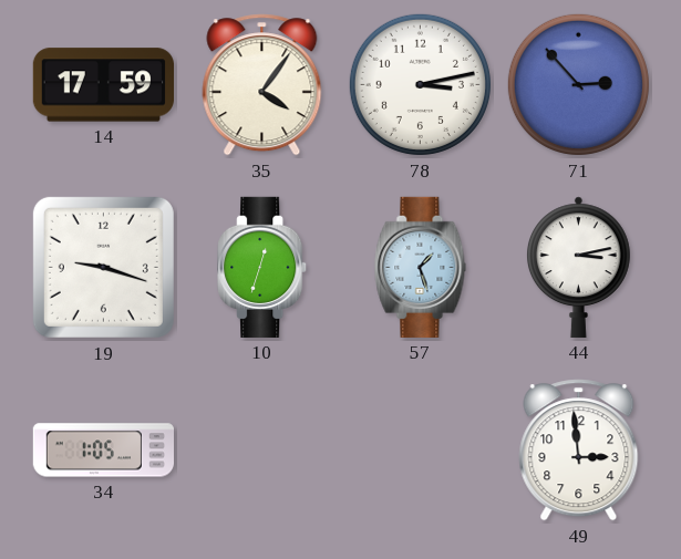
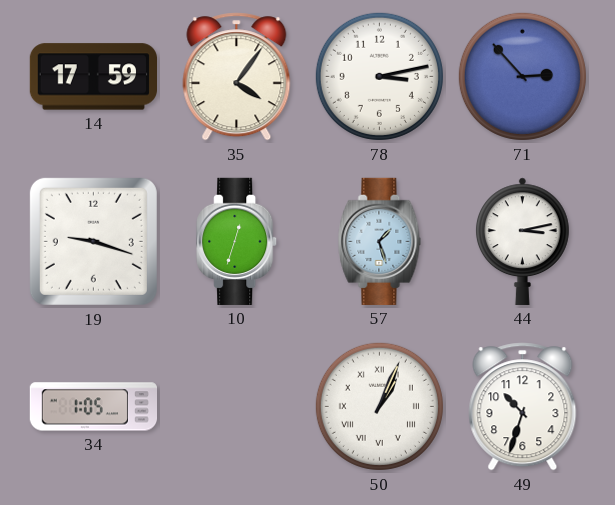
50: none -> 1:04
49: 2:59 -> 10:33
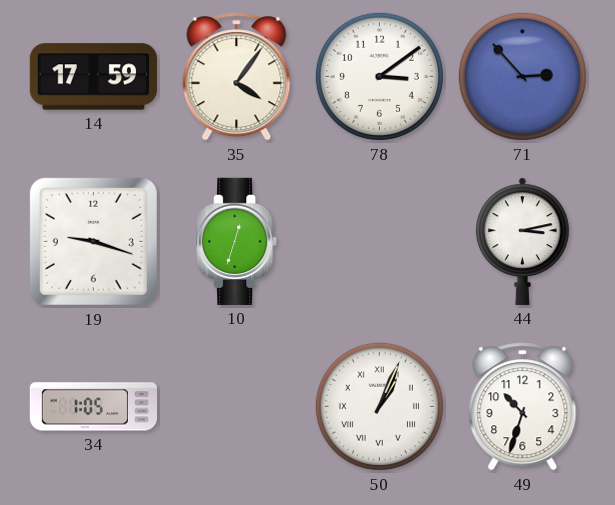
78: 3:13 -> 3:09
57: 1:27 -> none
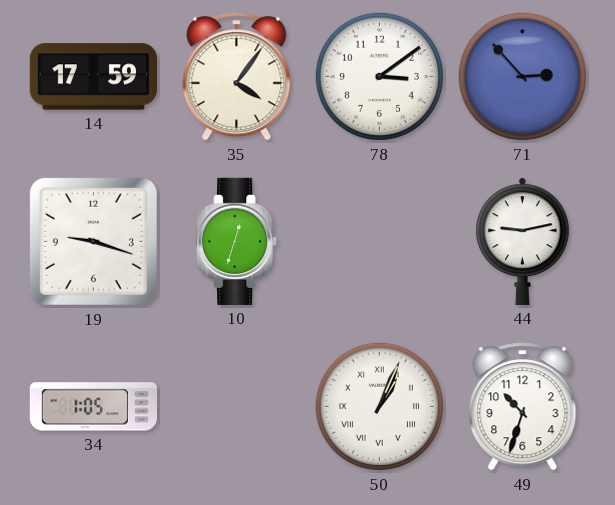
44: 3:13 -> 9:13
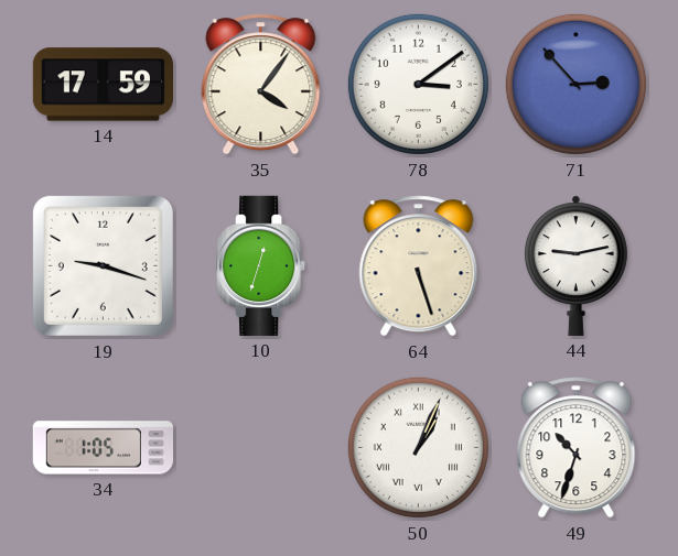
64: none -> 5:27
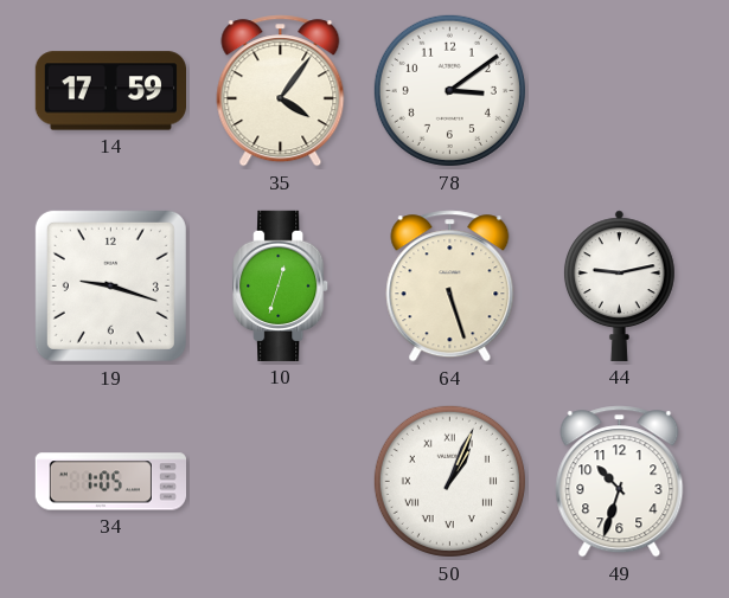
71: 2:53 -> none
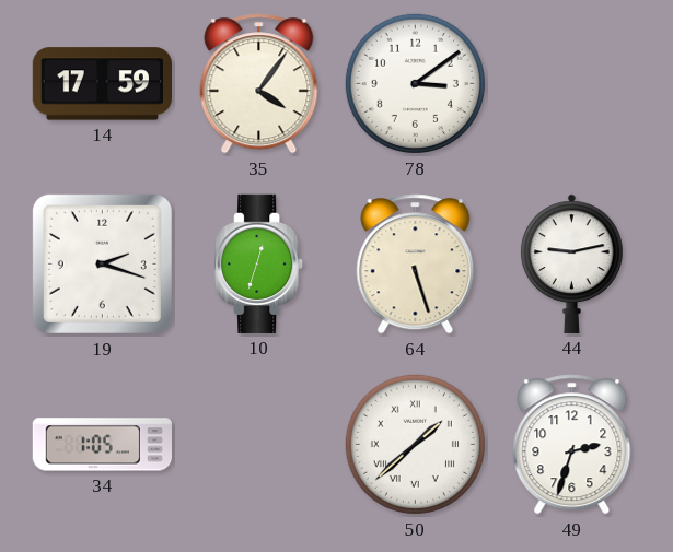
19: 9:18 -> 2:18
50: 1:04 -> 1:38
49: 10:33 -> 2:33
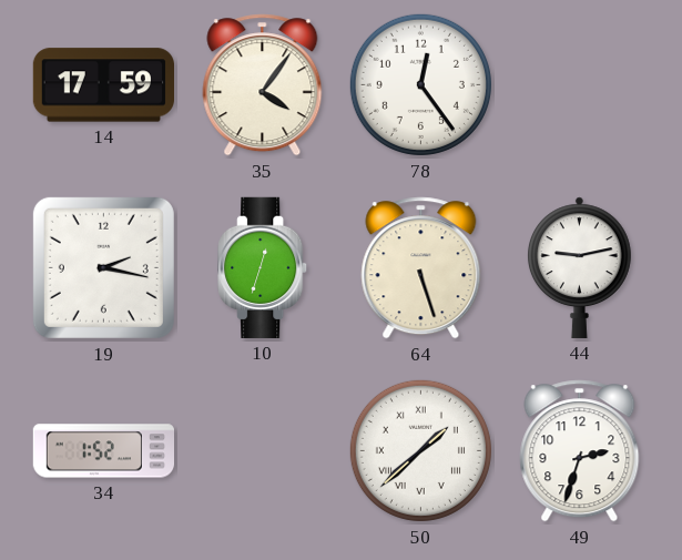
78: 3:09 -> 12:24
19: 2:18 -> 2:17
34: 1:05 -> 1:52
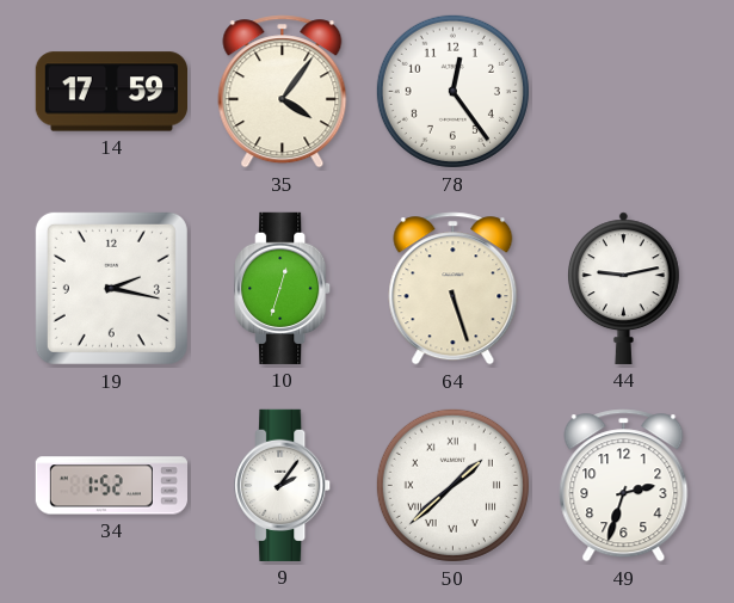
9: none -> 2:06
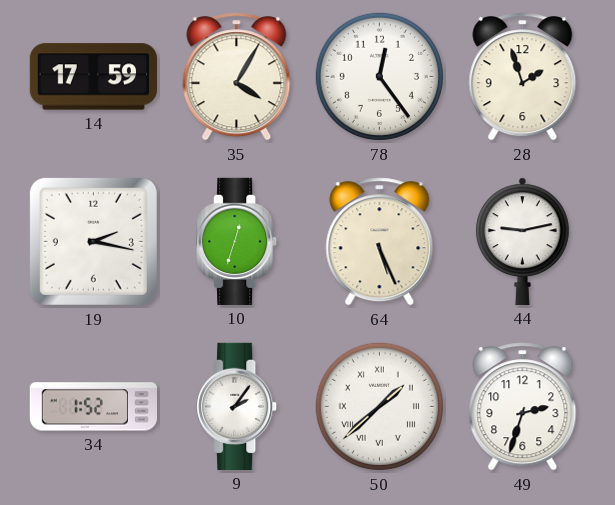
35: 4:06 -> 4:05
28: none -> 1:57
64: 5:27 -> 5:26
